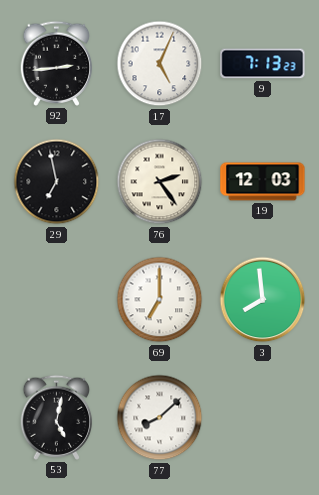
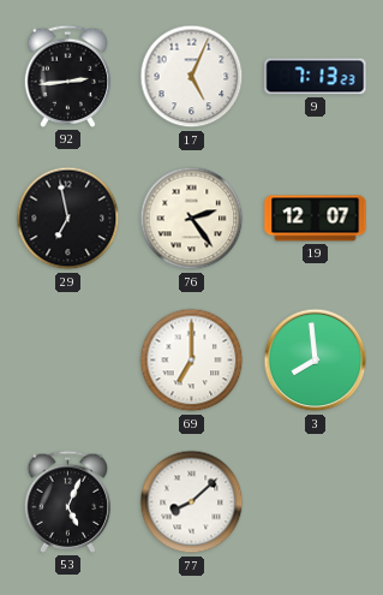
19: 12:03 -> 12:07
53: 5:02 -> 5:04
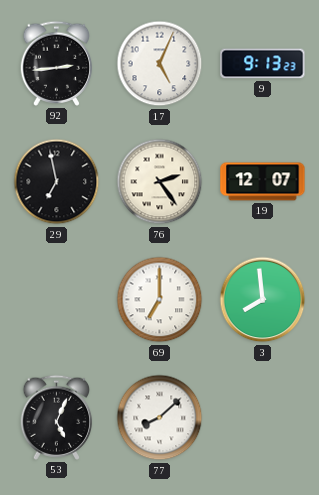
9: 7:13 -> 9:13
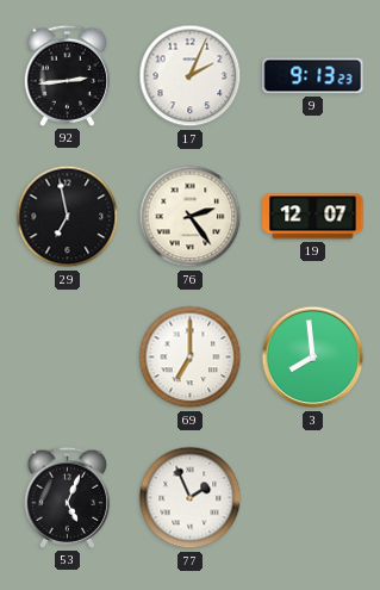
17: 5:04 -> 2:04
77: 8:08 -> 1:56
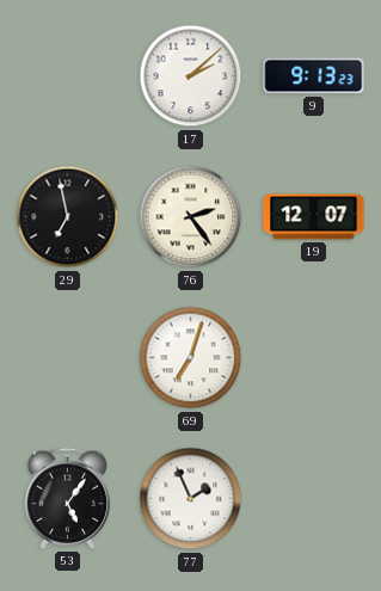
92: 2:44 -> none
17: 2:04 -> 2:08
69: 7:00 -> 7:03
3: 7:59 -> none
53: 5:04 -> 5:06
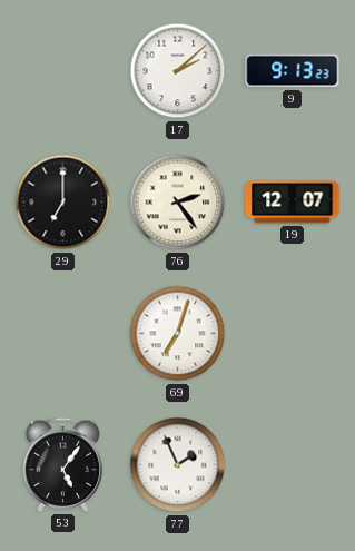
29: 6:58 -> 7:00
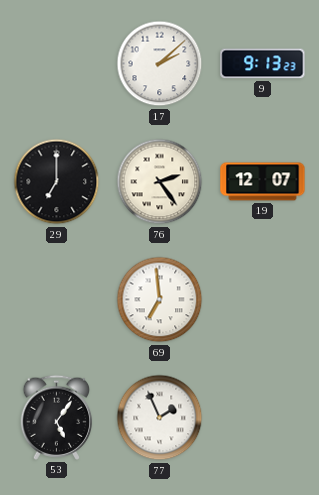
69: 7:03 -> 6:59
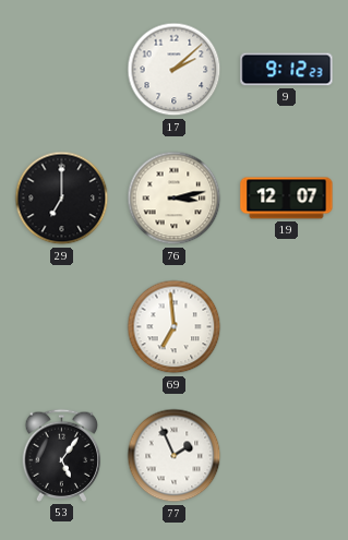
9: 9:13 -> 9:12
76: 2:24 -> 3:13
